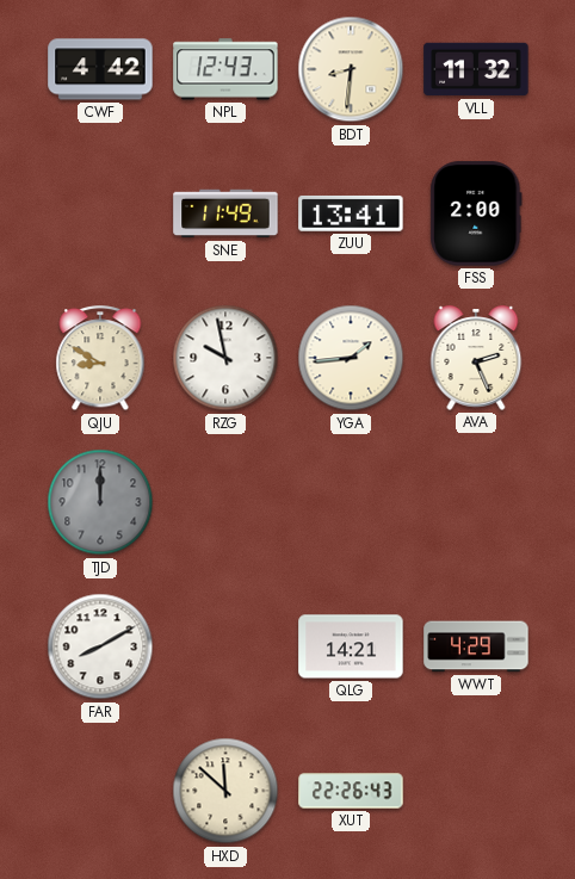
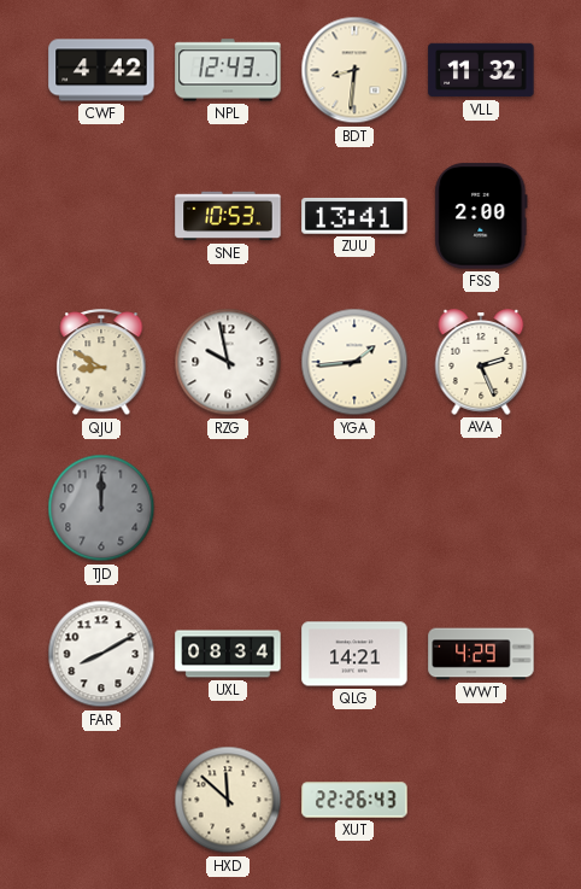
SNE: 11:49 -> 10:53
UXL: none -> 08:34
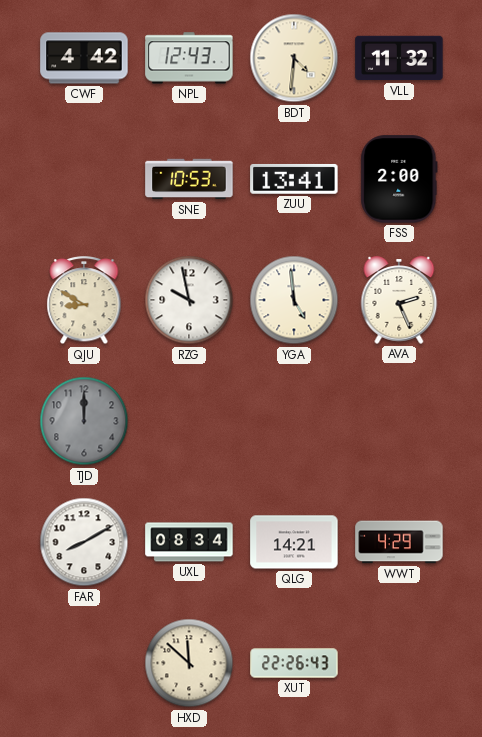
BDT: 8:31 -> 4:31
YGA: 1:44 -> 4:59
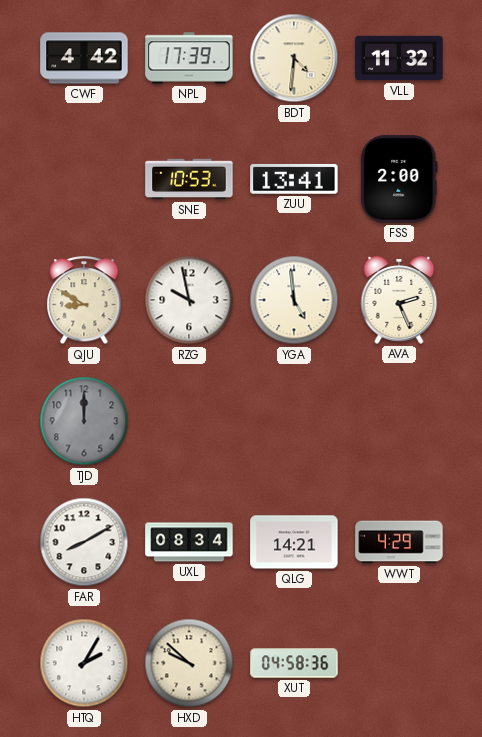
NPL: 12:43 -> 17:39
HTQ: none -> 2:05
HXD: 11:52 -> 9:52
XUT: 22:26 -> 04:58
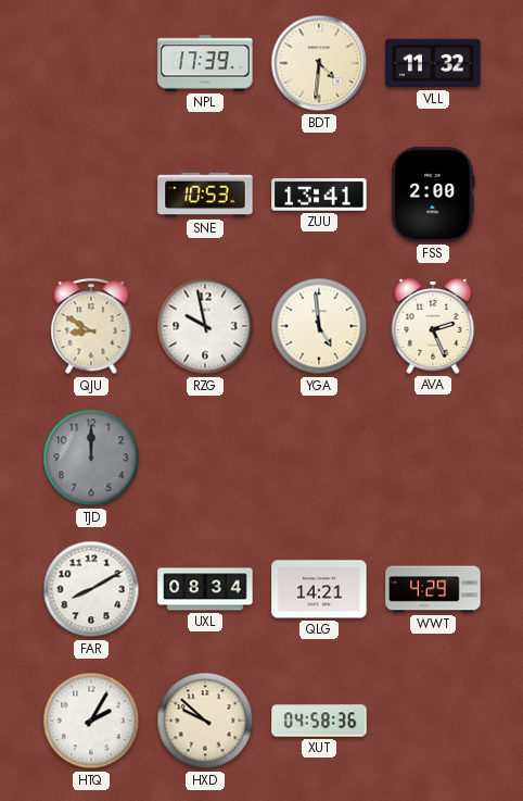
CWF: 4:42 -> none
